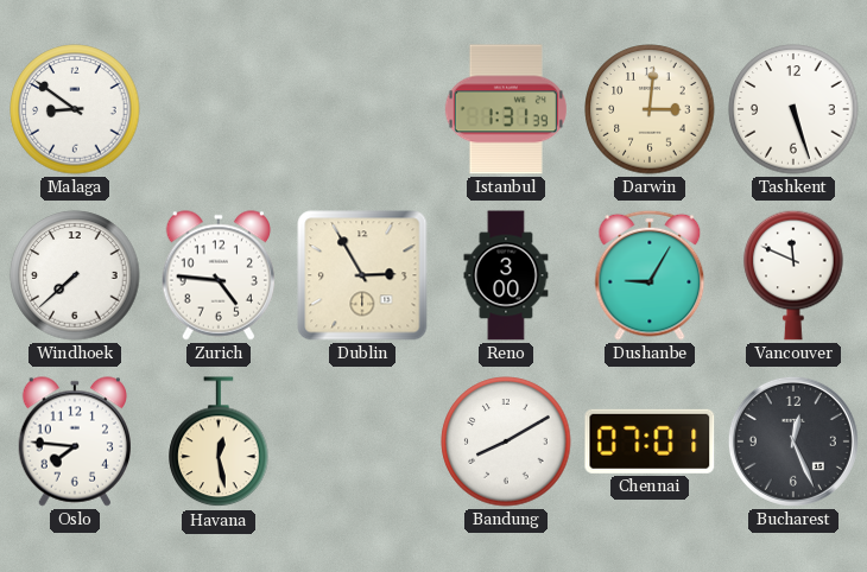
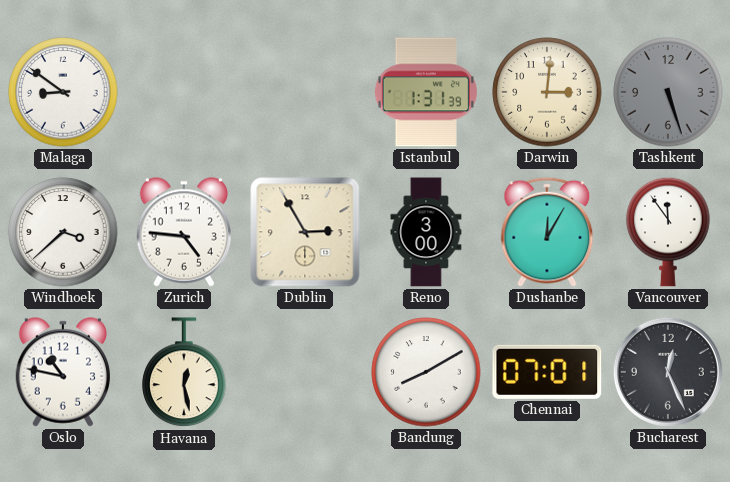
Tashkent dial: white -> grey
Windhoek: 7:38 -> 3:38
Dushanbe: 9:05 -> 12:05
Vancouver: 11:49 -> 11:54
Oslo: 7:46 -> 10:47
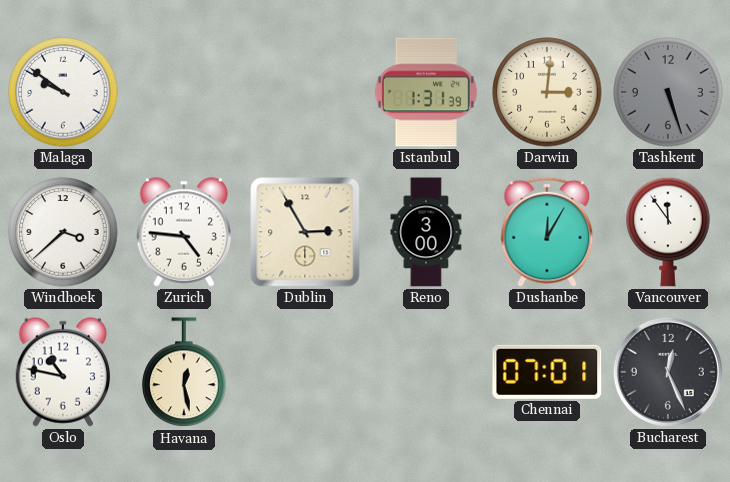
Malaga: 8:51 -> 9:51
Bandung: 8:10 -> none
